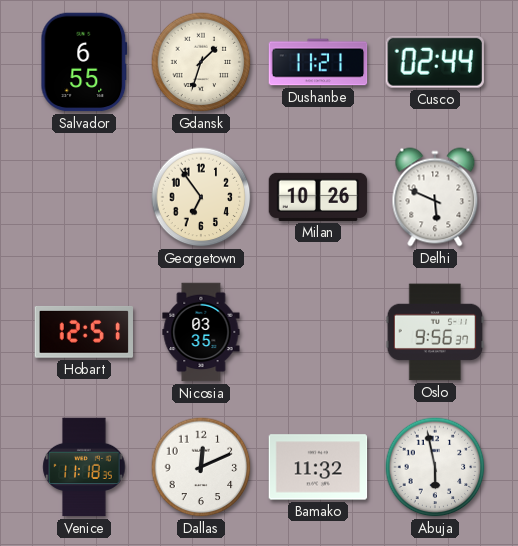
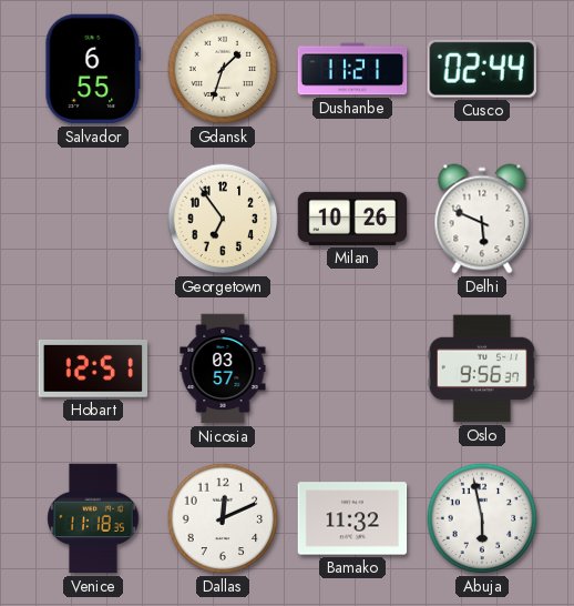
Nicosia: 03:35 -> 03:57
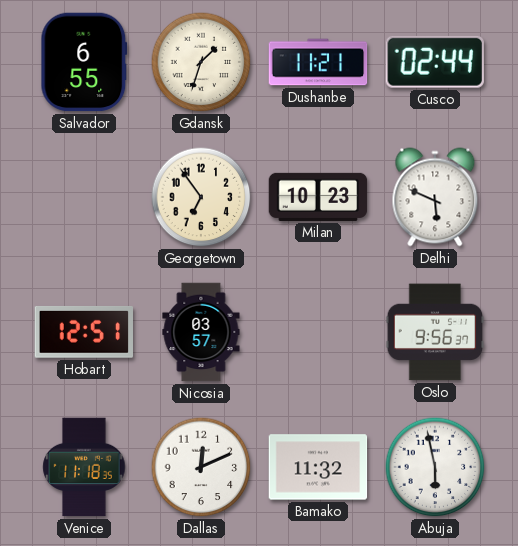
Milan: 10:26 -> 10:23
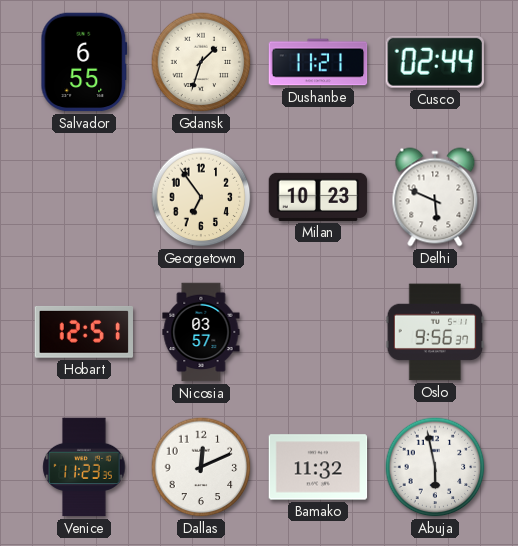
Venice: 11:18 -> 11:23
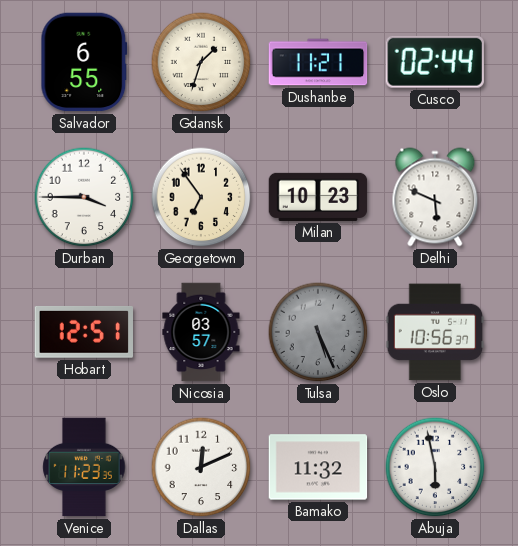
Durban: none -> 3:45
Tulsa: none -> 5:26
Oslo: 9:56 -> 10:56
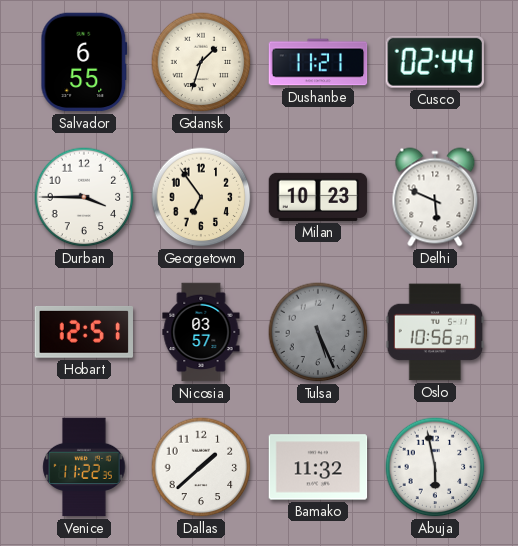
Venice: 11:23 -> 11:22
Dallas: 12:11 -> 1:38
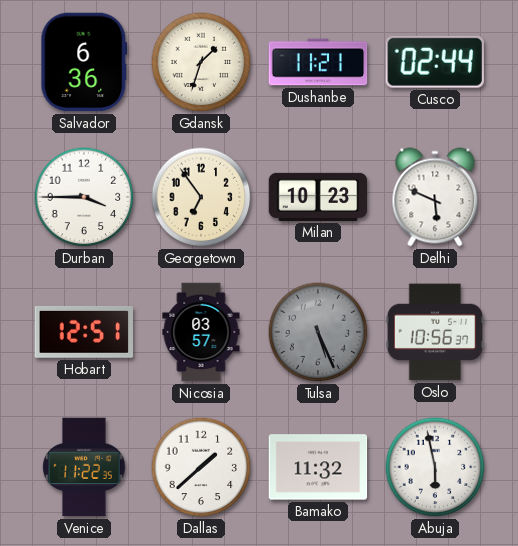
Salvador: 6:55 -> 6:36
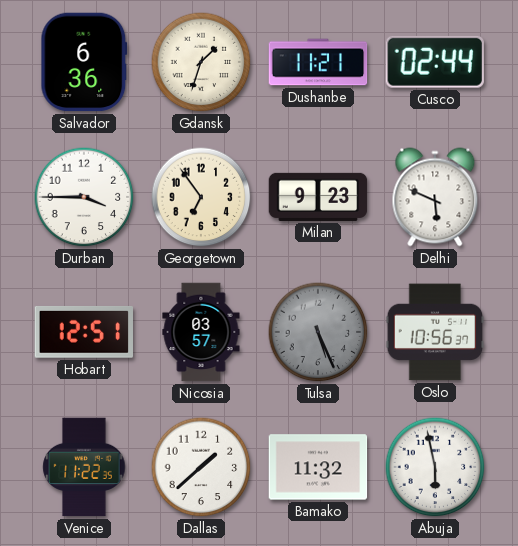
Milan: 10:23 -> 9:23
